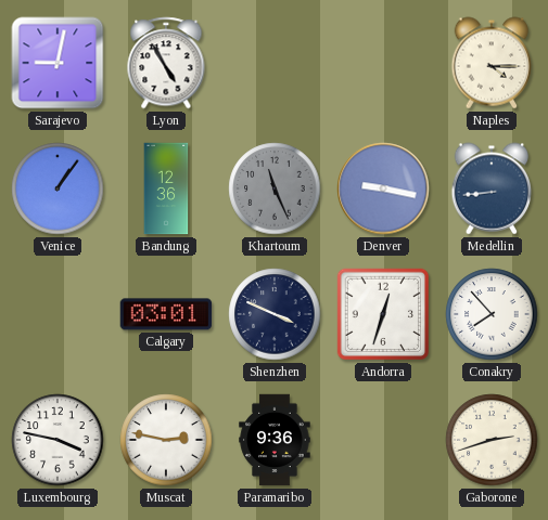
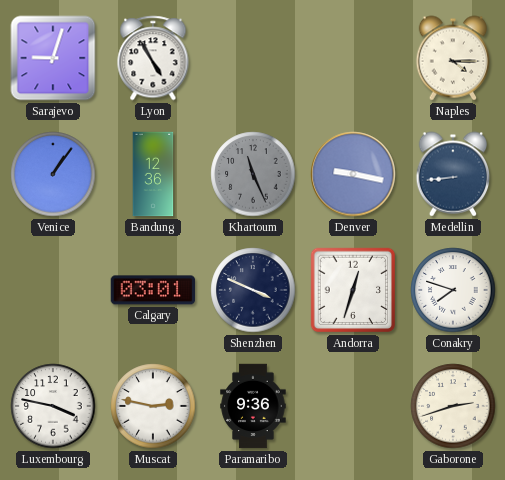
Sarajevo: 9:02 -> 9:03
Conakry: 7:53 -> 7:48
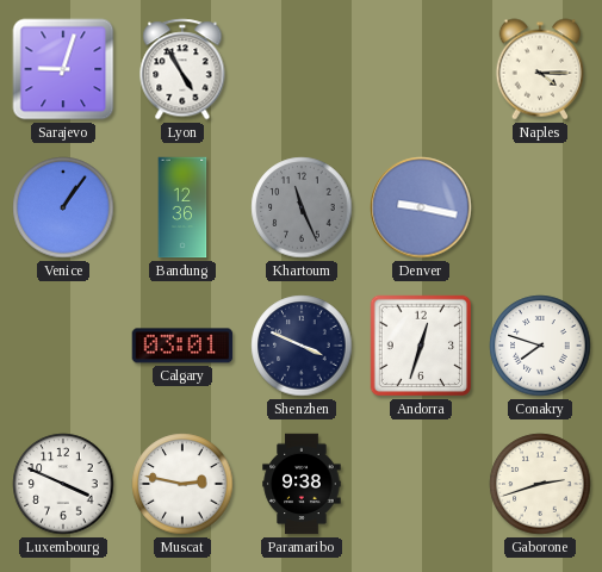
Medellin: 8:44 -> none
Luxembourg: 3:47 -> 3:49
Paramaribo: 9:36 -> 9:38
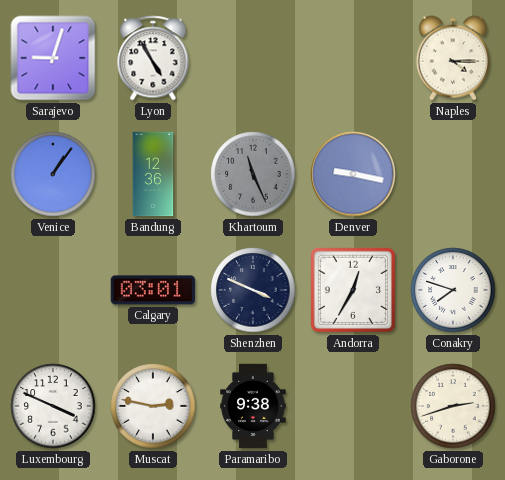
Andorra: 12:33 -> 12:35
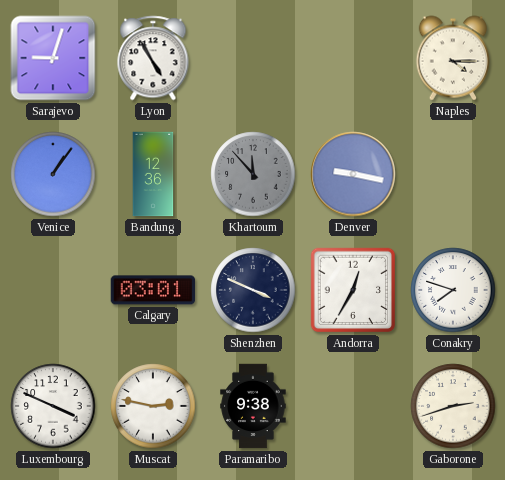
Khartoum: 11:26 -> 11:53
